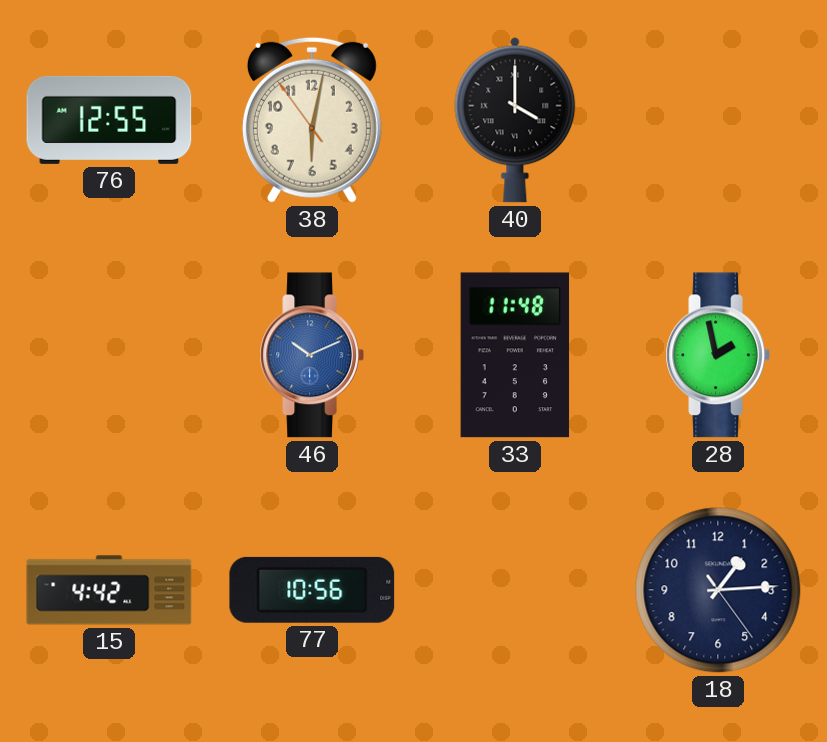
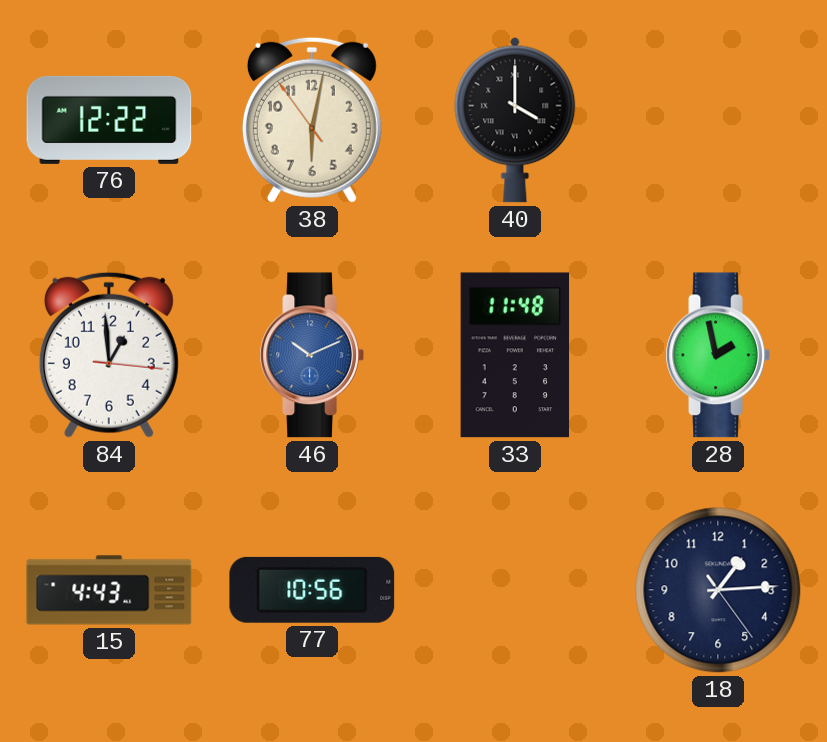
76: 12:55 -> 12:22
84: none -> 12:59
15: 4:42 -> 4:43
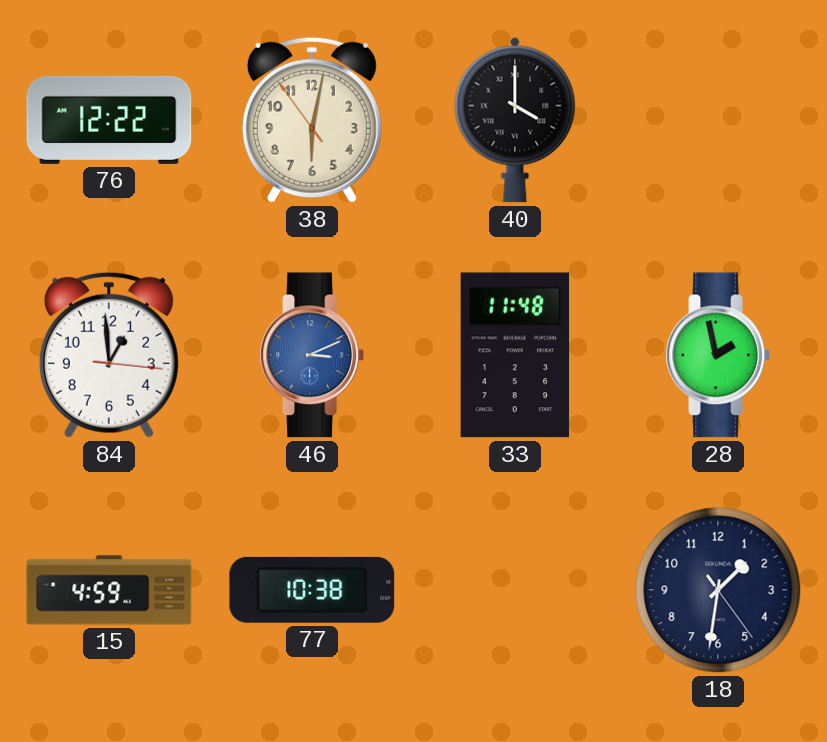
46: 10:11 -> 3:11
15: 4:43 -> 4:59
77: 10:56 -> 10:38
18: 1:14 -> 1:31
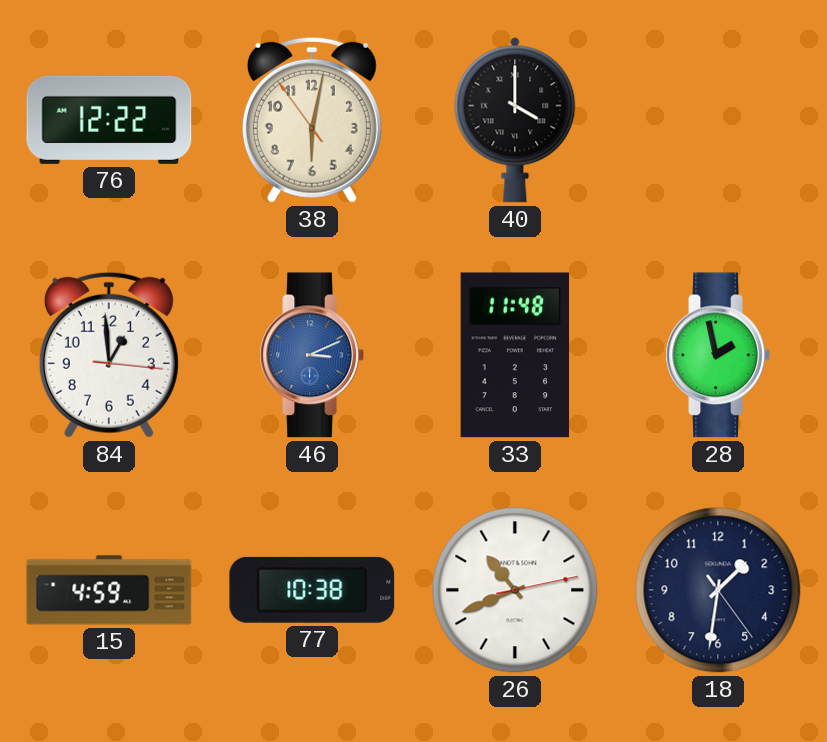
26: none -> 10:41
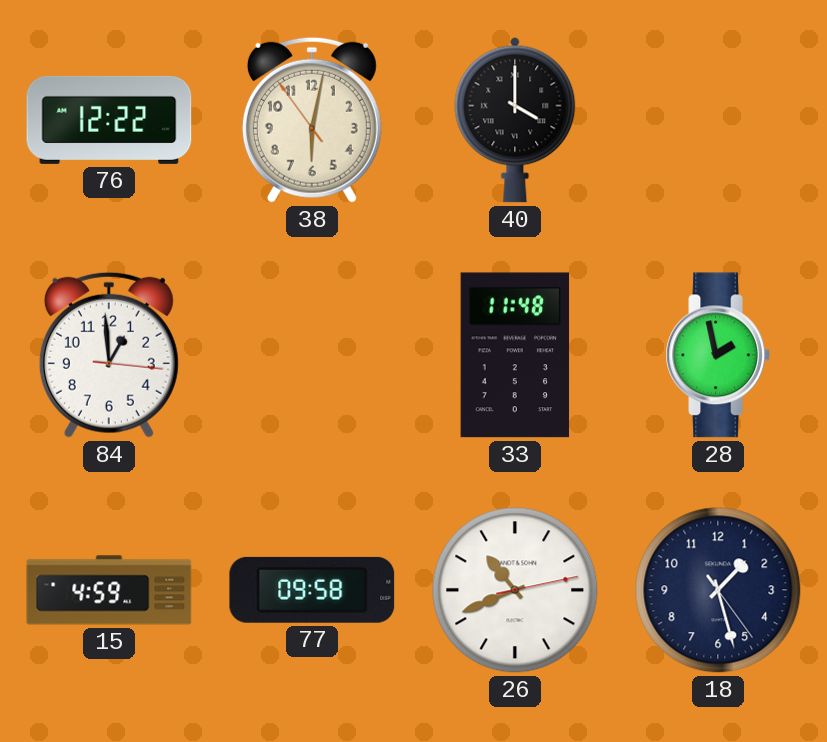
46: 3:11 -> none
77: 10:38 -> 09:58
18: 1:31 -> 1:27
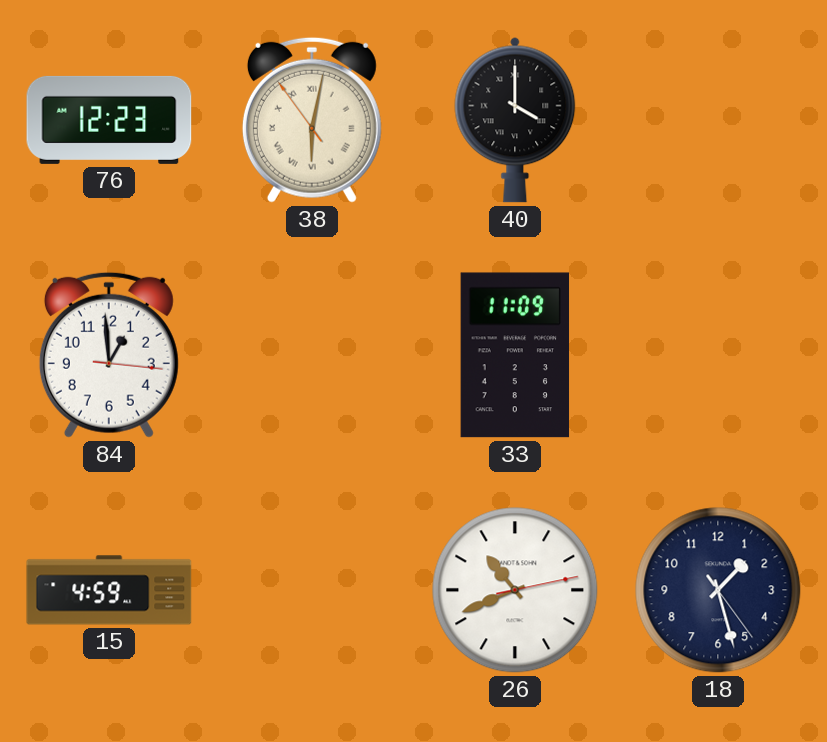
76: 12:22 -> 12:23
38 numerals: Arabic -> Roman
33: 11:48 -> 11:09
28: 1:58 -> none
77: 09:58 -> none
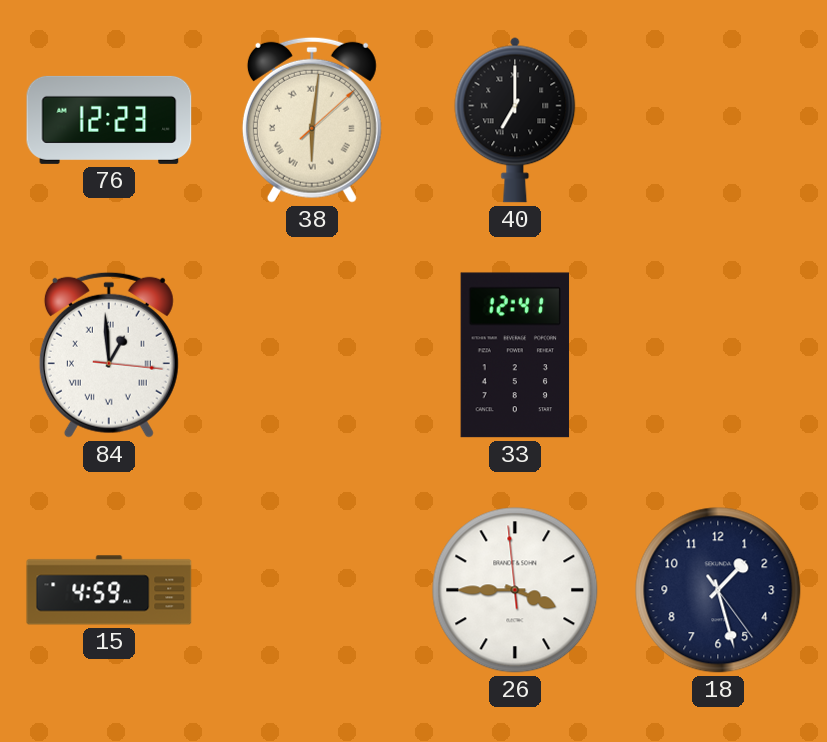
38: 6:01:54 -> 6:01:08
40: 4:00 -> 7:00
84 numerals: Arabic -> Roman
33: 11:09 -> 12:41
26: 10:41 -> 3:44
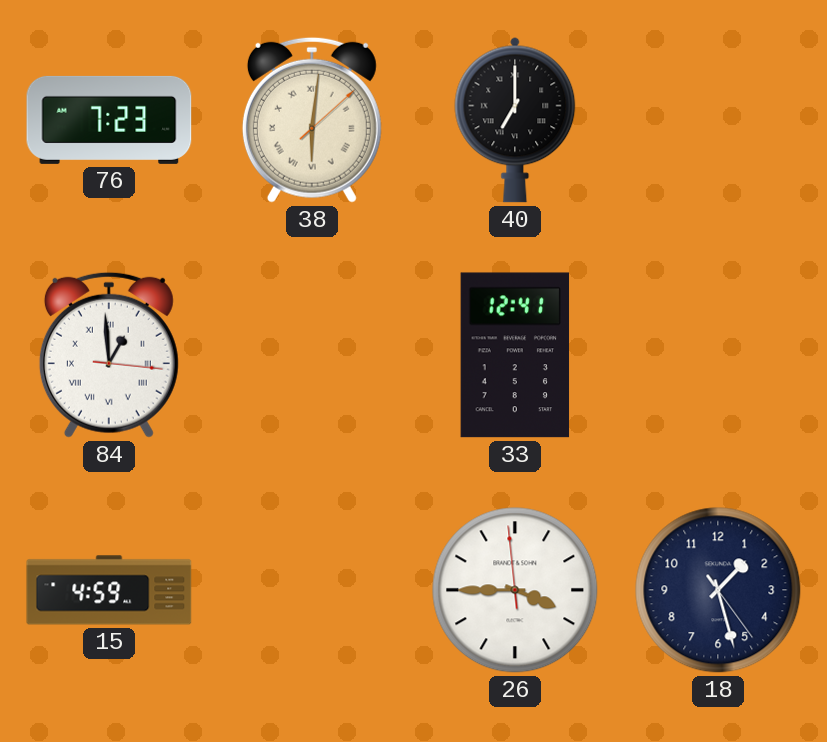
76: 12:23 -> 7:23
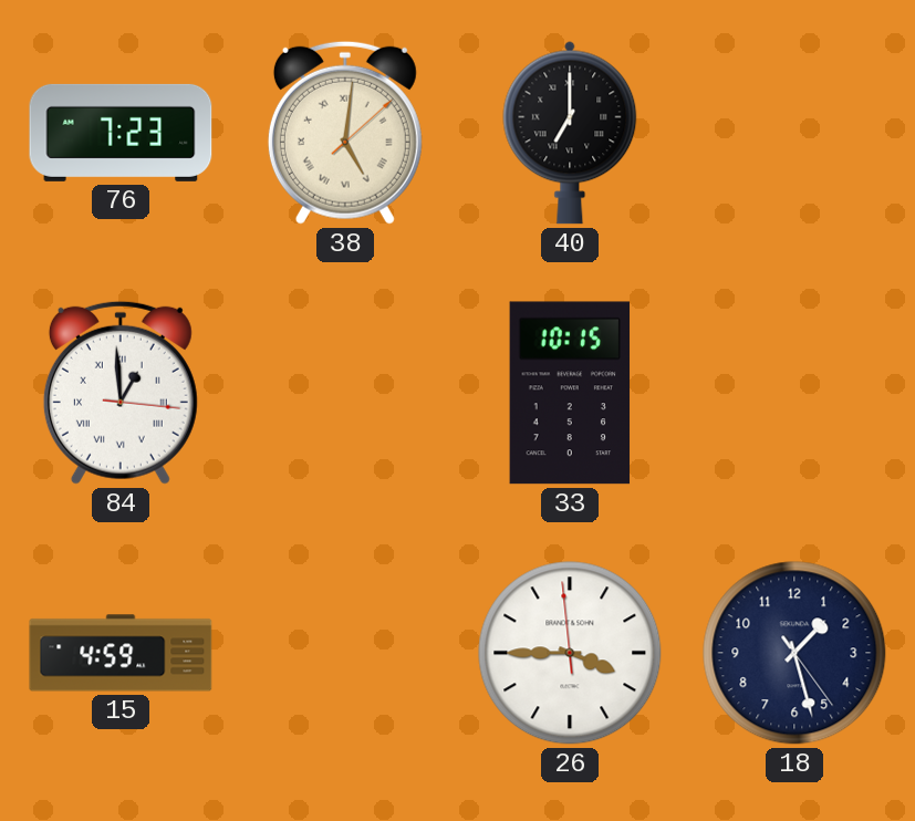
38: 6:01 -> 5:01
33: 12:41 -> 10:15
